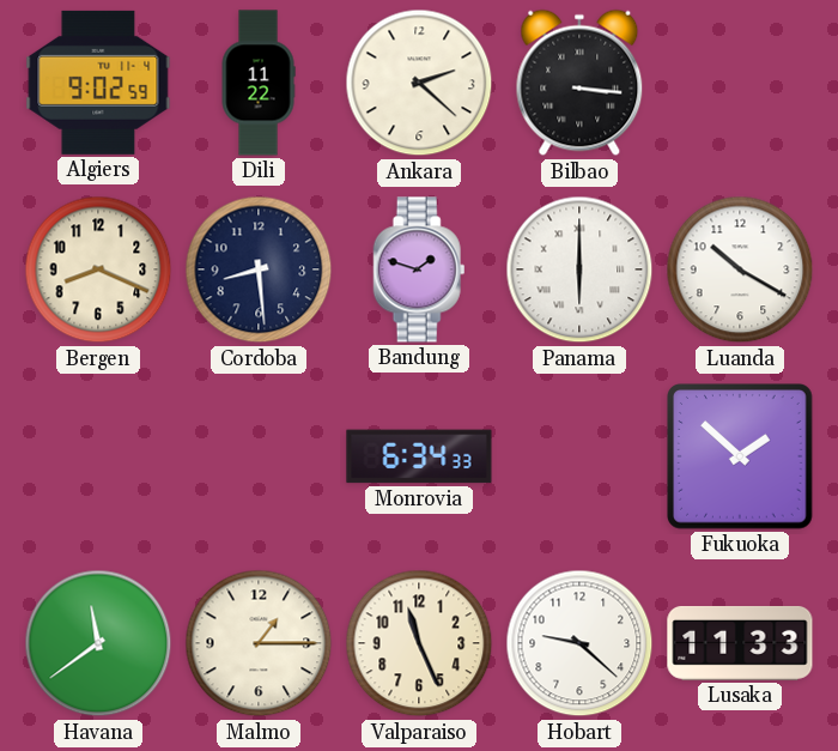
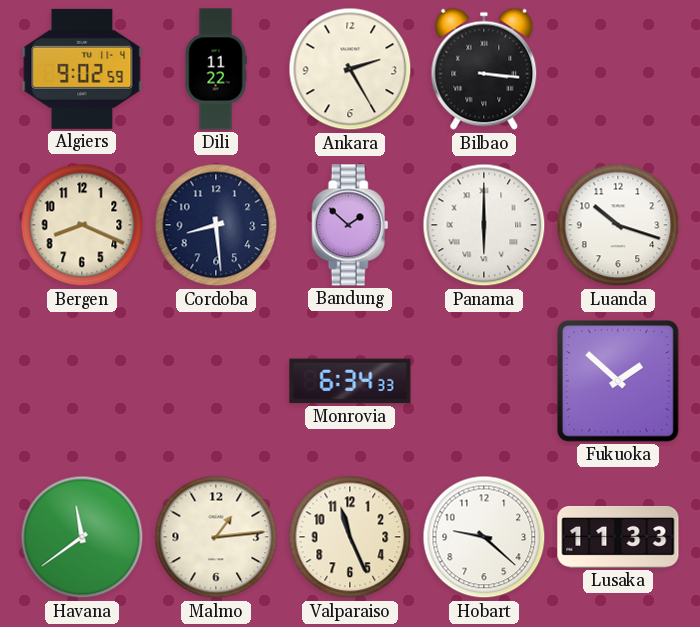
Ankara: 2:22 -> 2:25
Bandung: 1:48 -> 1:52
Luanda: 10:20 -> 10:18
Malmo: 1:15 -> 1:14
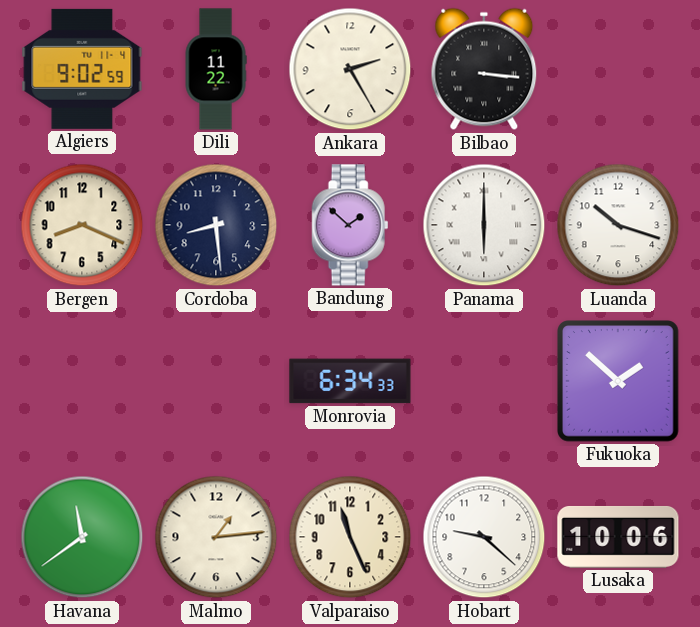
Lusaka: 11:33 -> 10:06
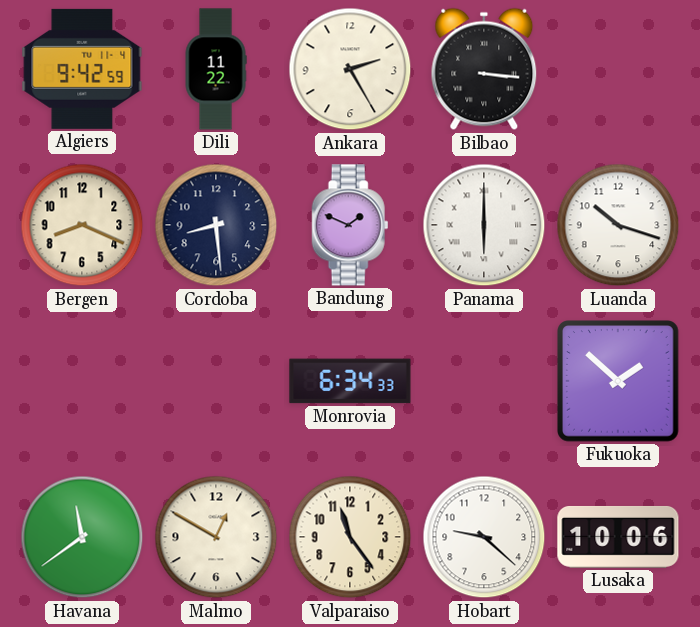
Algiers: 9:02 -> 9:42
Bandung: 1:52 -> 1:49
Malmo: 1:14 -> 12:50
Valparaiso: 11:26 -> 11:24
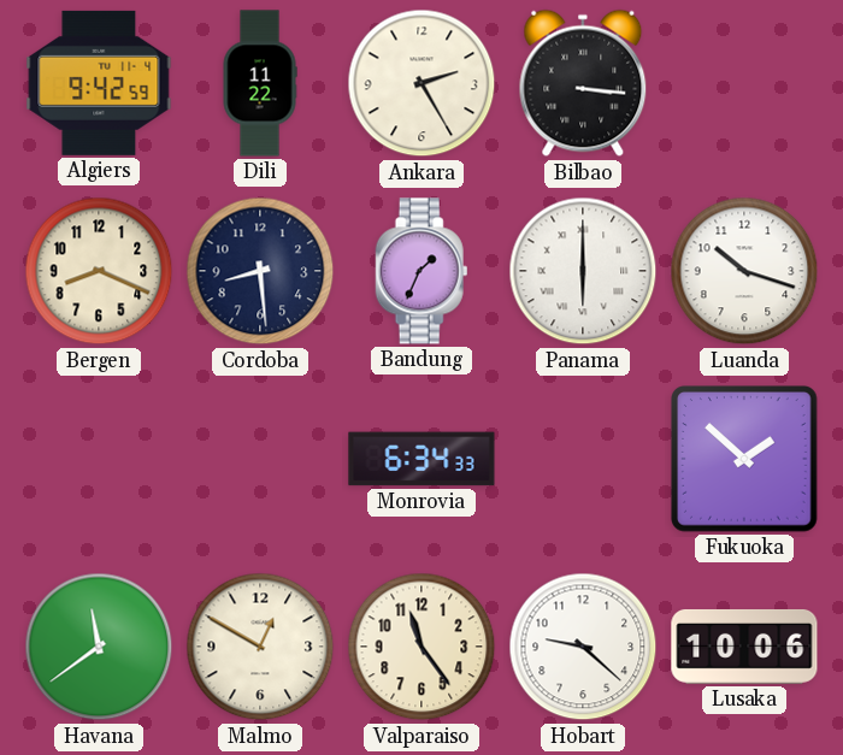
Bandung: 1:49 -> 1:34
